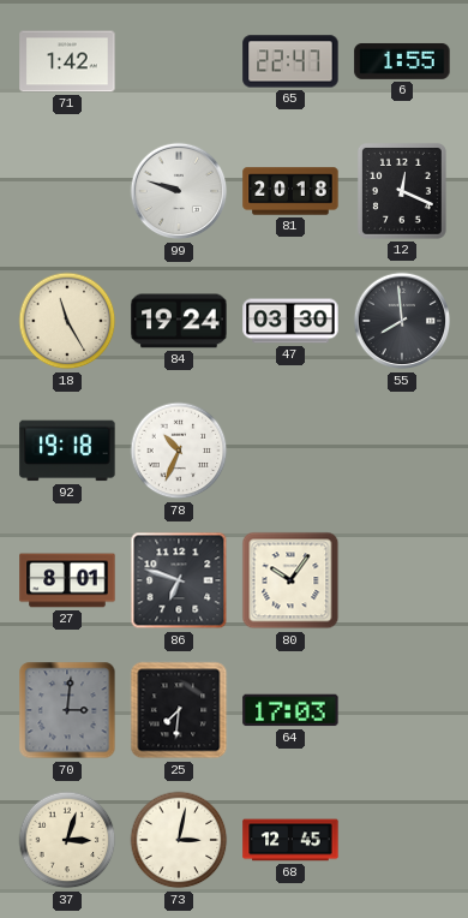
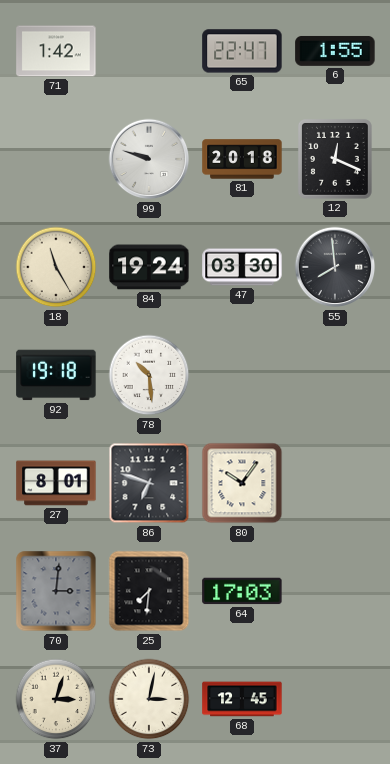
78: 10:34 -> 10:29
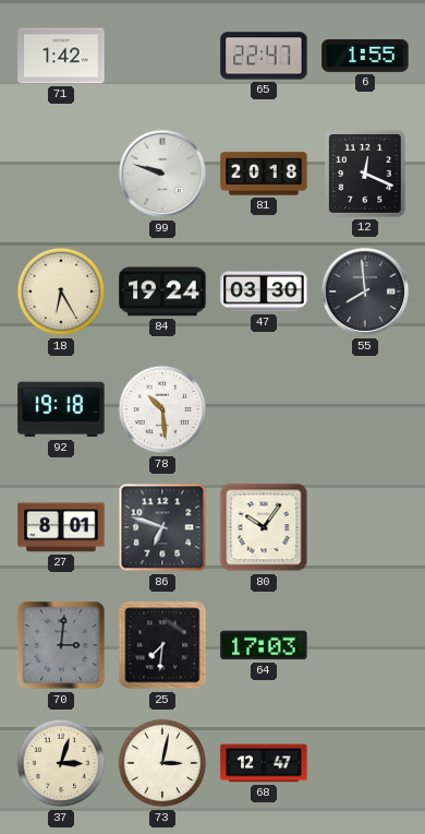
18: 11:25 -> 6:25
68: 12:45 -> 12:47
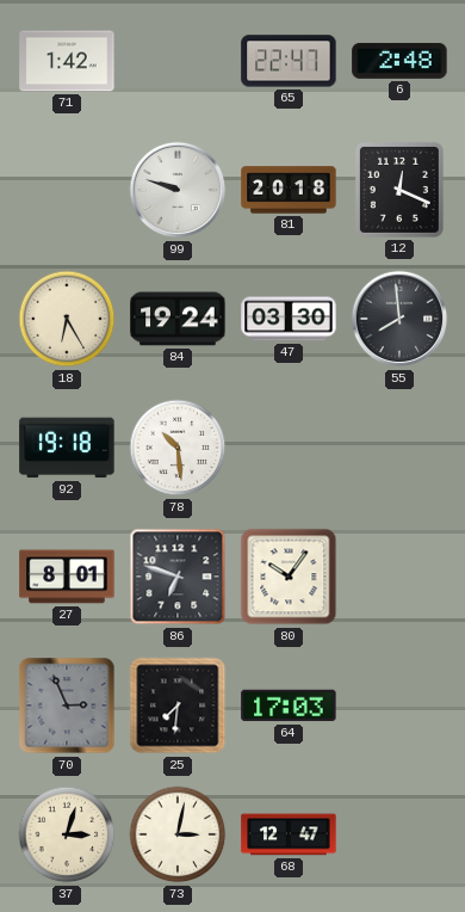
6: 1:55 -> 2:48
70: 3:01 -> 2:56
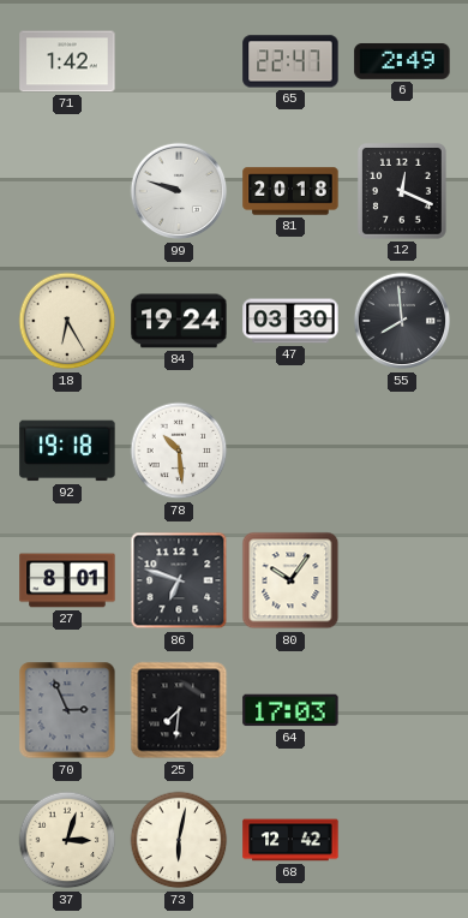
6: 2:48 -> 2:49
73: 3:02 -> 6:02
68: 12:47 -> 12:42
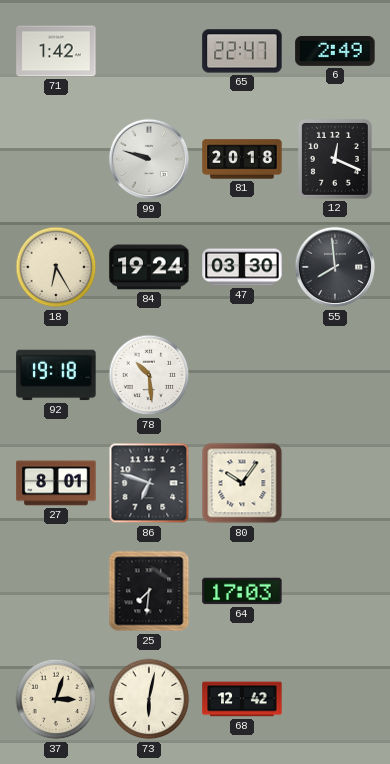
70: 2:56 -> none
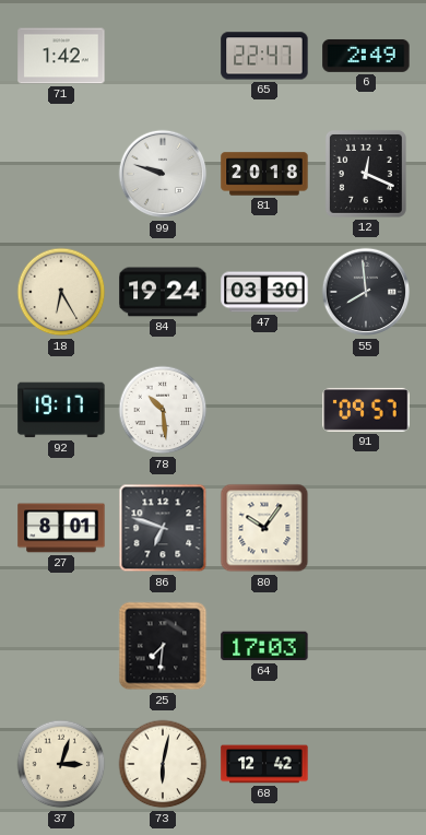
92: 19:18 -> 19:17
91: none -> 09:57
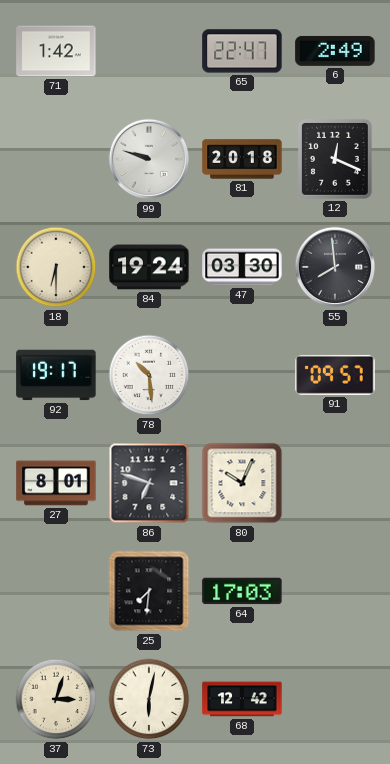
18: 6:25 -> 6:30
80: 10:06 -> 10:04
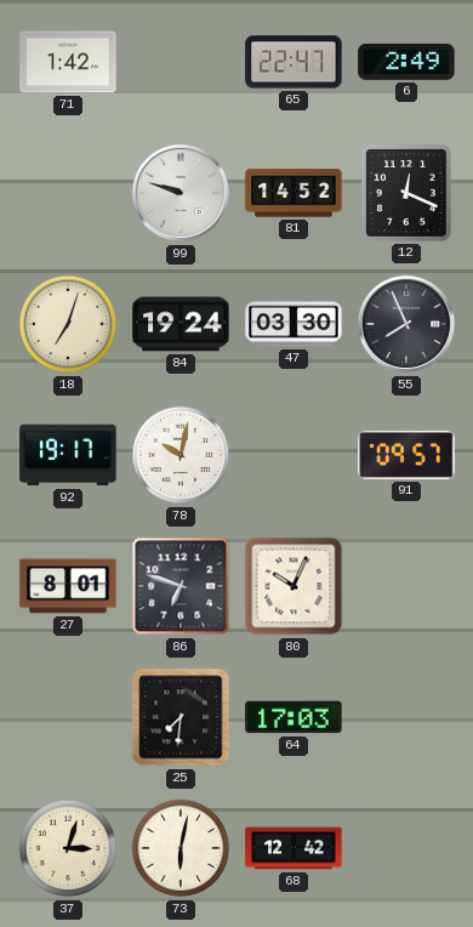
81: 20:18 -> 14:52
18: 6:30 -> 7:03
55: 7:59 -> 7:56
78: 10:29 -> 10:02
